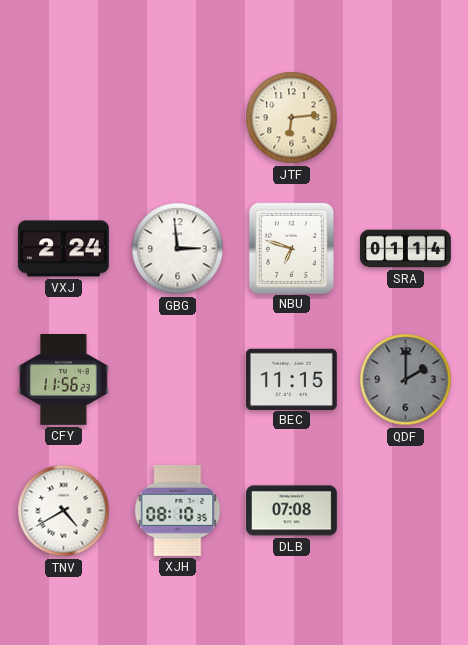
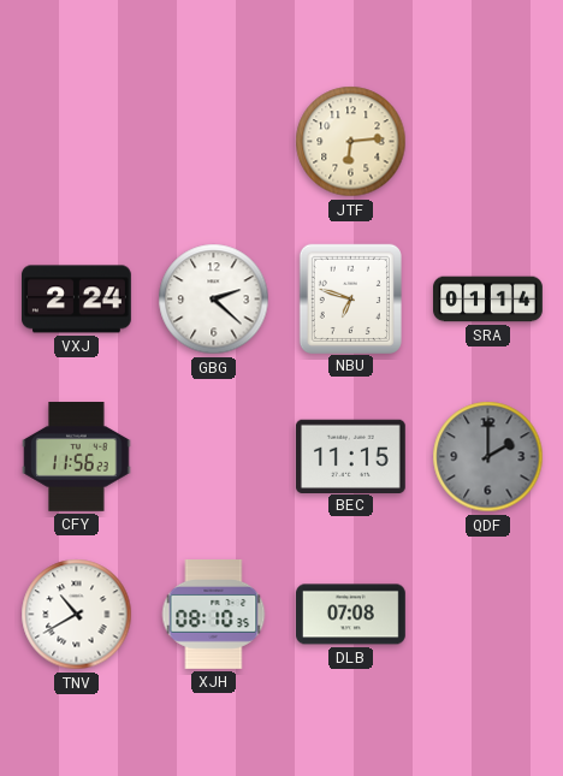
GBG: 2:59 -> 2:22
TNV: 4:40 -> 10:40
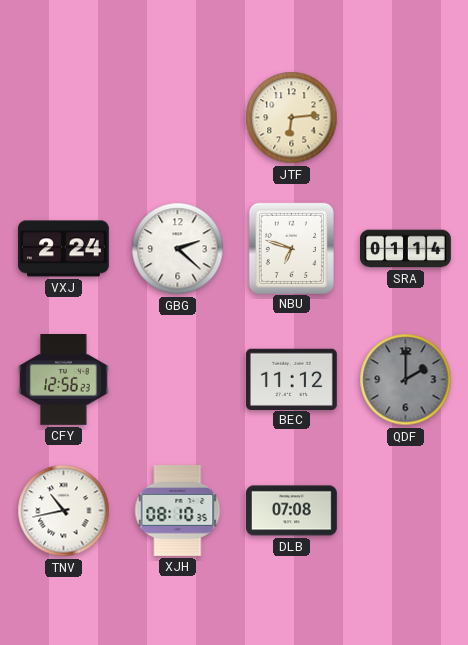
CFY: 11:56 -> 12:56
BEC: 11:15 -> 11:12
TNV: 10:40 -> 10:43
